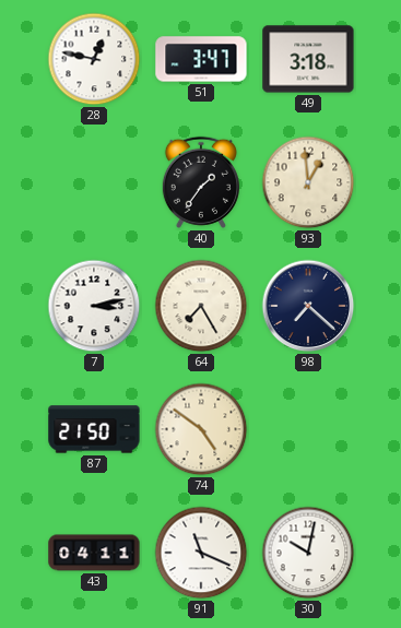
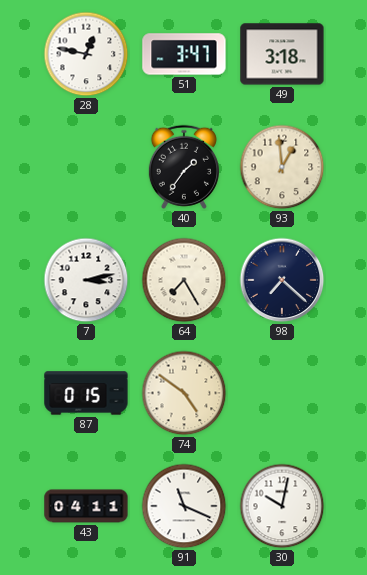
87: 21:50 -> 0:15
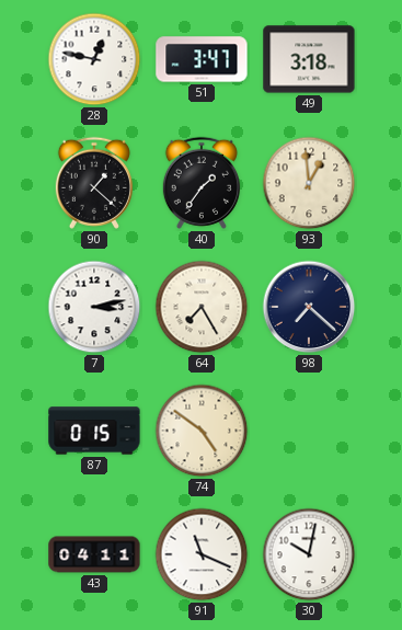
90: none -> 1:22
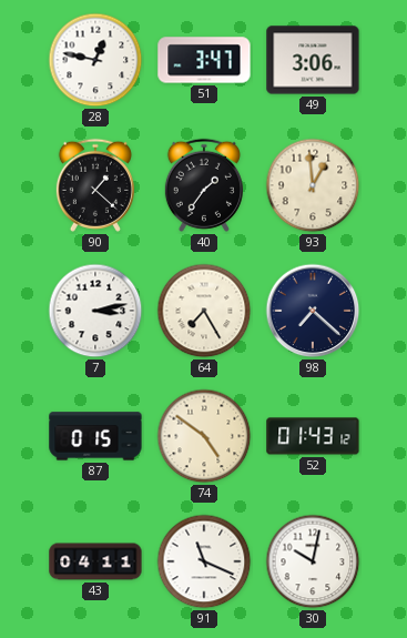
49: 3:18 -> 3:06
52: none -> 01:43
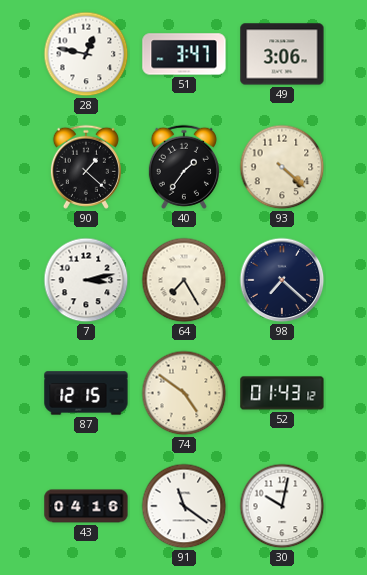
93: 12:59 -> 4:22
87: 0:15 -> 12:15
43: 04:11 -> 04:16
91: 11:19 -> 11:21
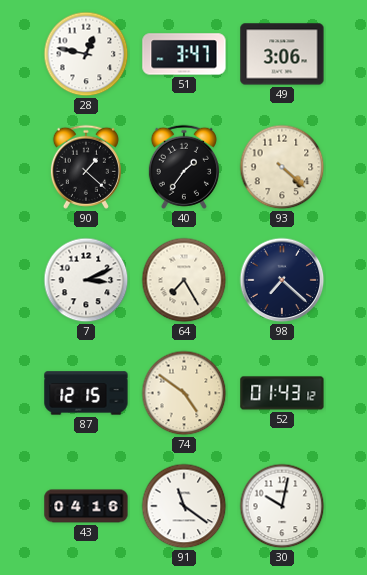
7: 3:13 -> 3:11
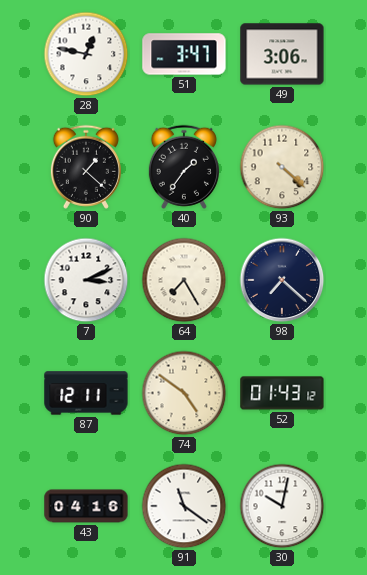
87: 12:15 -> 12:11
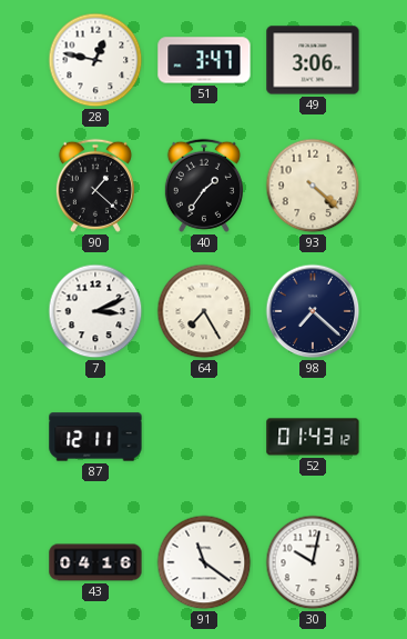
74: 4:51 -> none
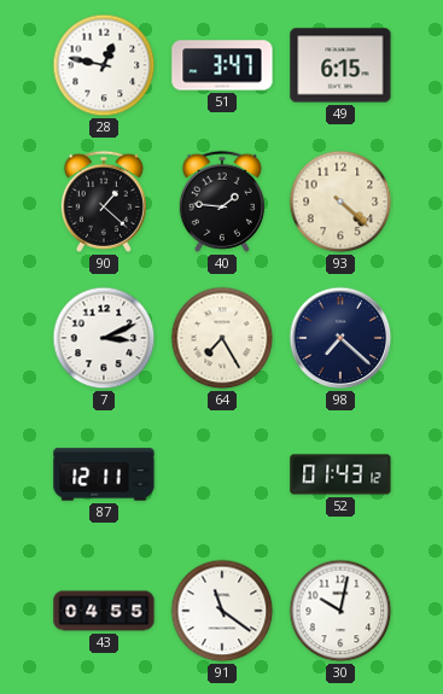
49: 3:06 -> 6:15
40: 1:36 -> 1:46
43: 04:16 -> 04:55
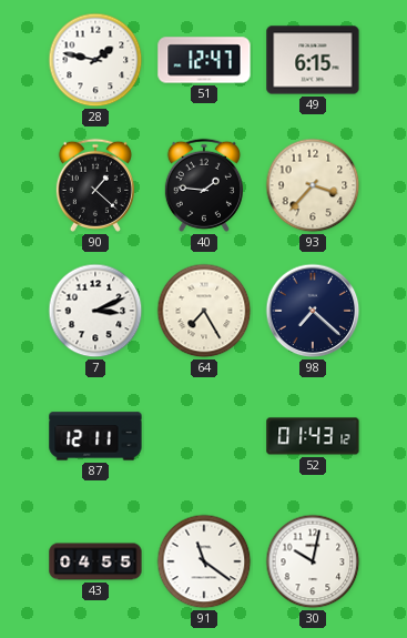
28: 12:47 -> 1:47
51: 3:47 -> 12:47
93: 4:22 -> 3:37
